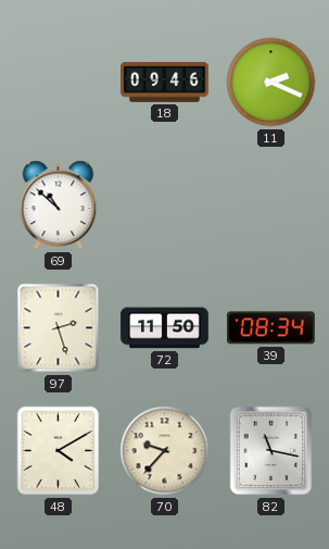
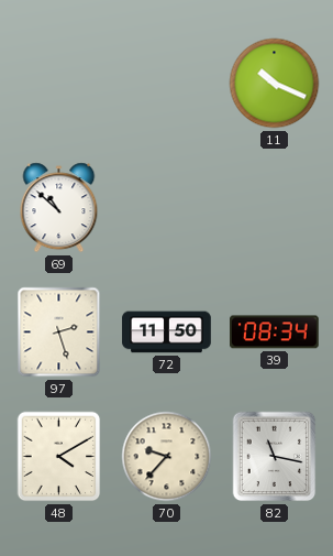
18: 09:46 -> none
11: 2:19 -> 10:19
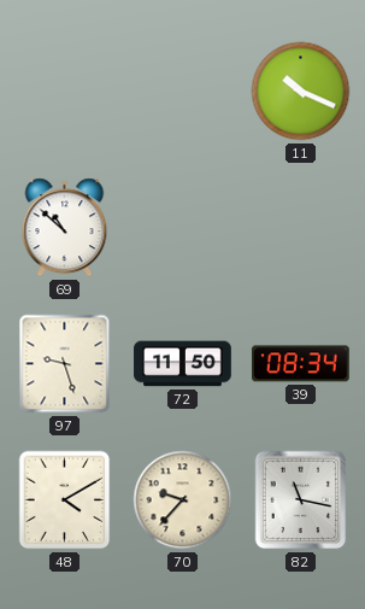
97: 2:27 -> 9:27
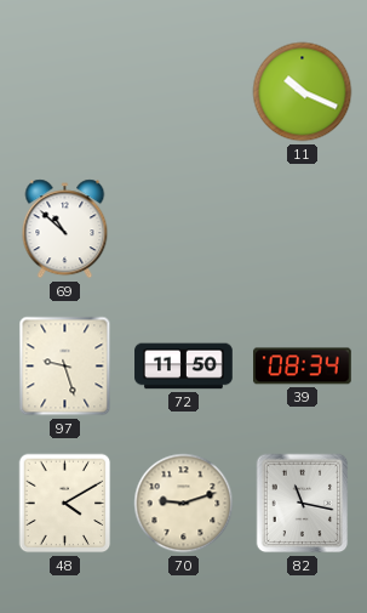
70: 9:37 -> 9:12
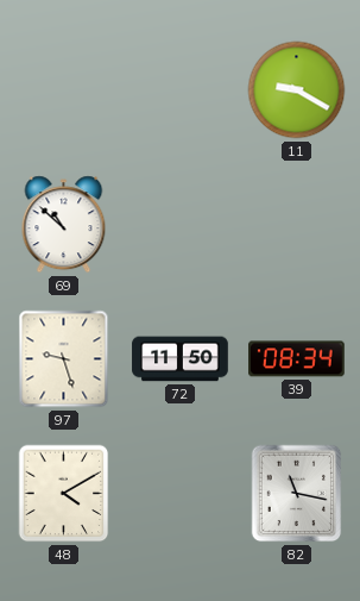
11: 10:19 -> 9:20
70: 9:12 -> none
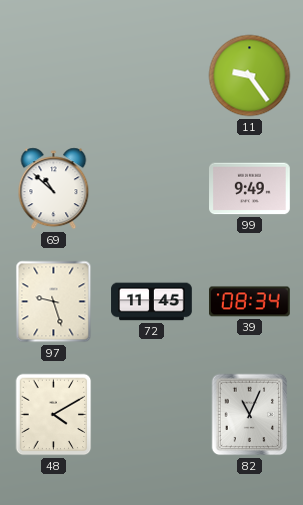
11: 9:20 -> 9:24
99: none -> 9:49
72: 11:50 -> 11:45
82: 11:17 -> 11:04
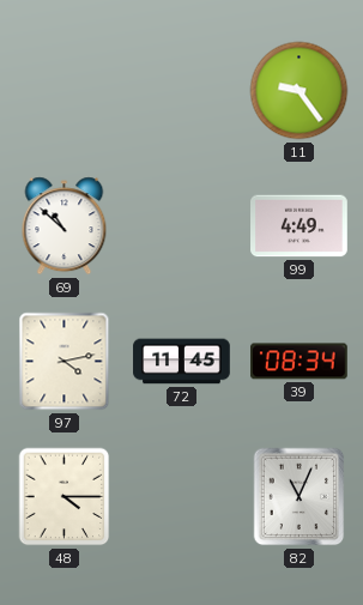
99: 9:49 -> 4:49
97: 9:27 -> 4:13
48: 4:10 -> 4:15
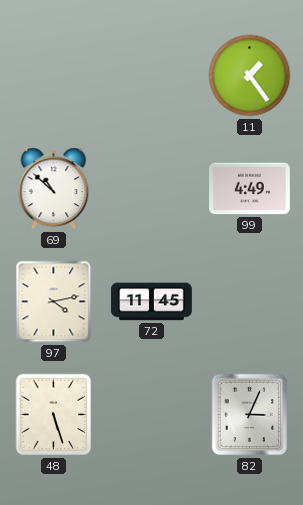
11: 9:24 -> 1:24
39: 08:34 -> none
48: 4:15 -> 5:27
82: 11:04 -> 3:04
